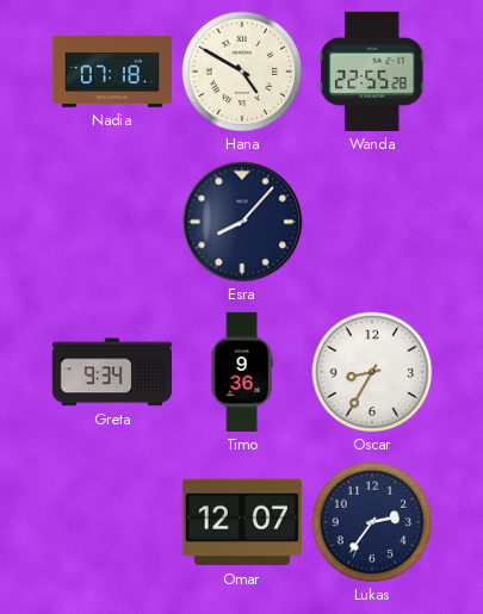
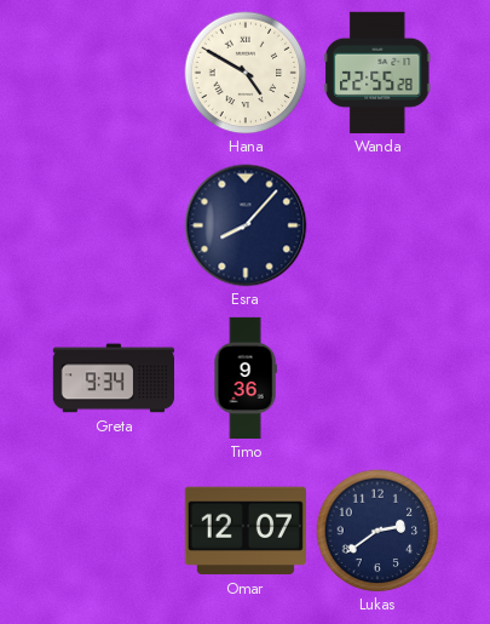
Nadia: 07:18 -> none
Oscar: 8:35 -> none
Lukas: 2:36 -> 2:39
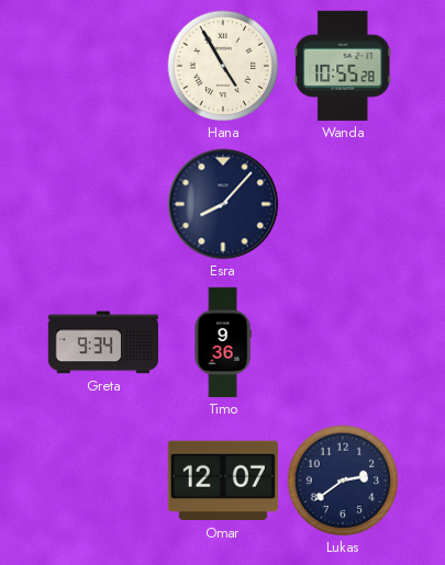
Hana: 4:50 -> 4:55
Wanda: 22:55 -> 10:55
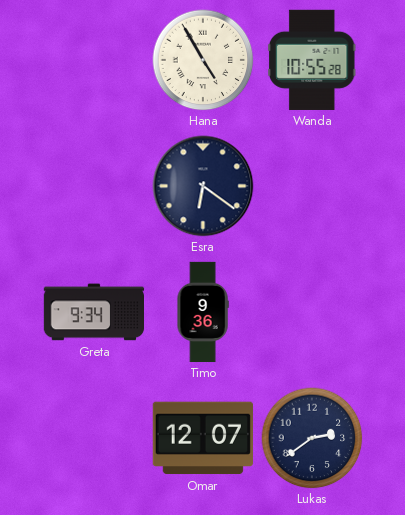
Esra: 8:07 -> 6:21
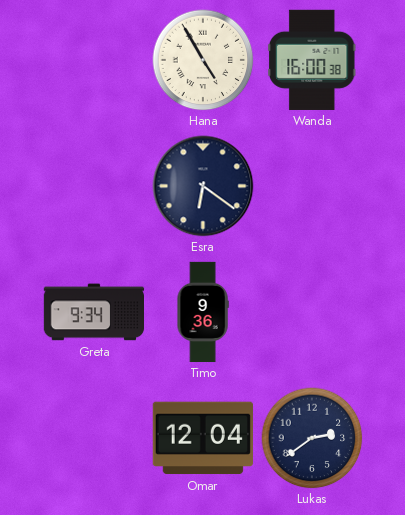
Wanda: 10:55 -> 16:00
Omar: 12:07 -> 12:04
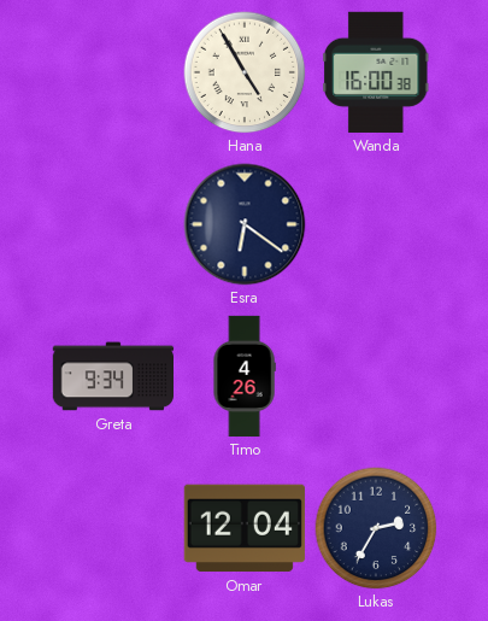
Timo: 9:36 -> 4:26
Lukas: 2:39 -> 2:35
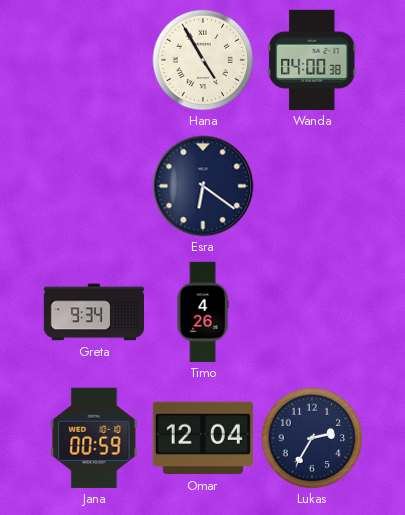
Wanda: 16:00 -> 04:00
Jana: none -> 00:59
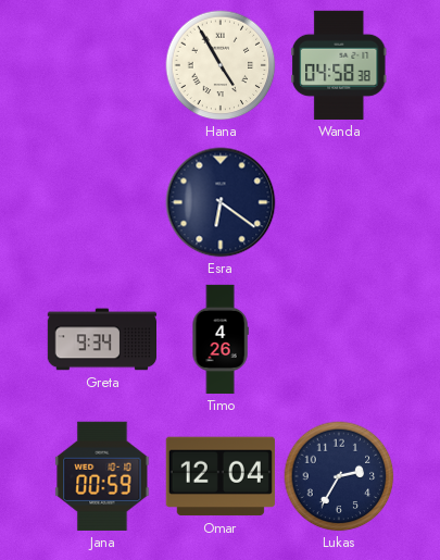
Wanda: 04:00 -> 04:58
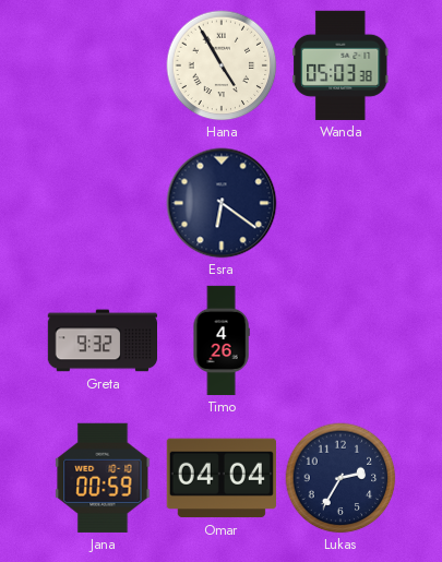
Wanda: 04:58 -> 05:03
Greta: 9:34 -> 9:32
Omar: 12:04 -> 04:04
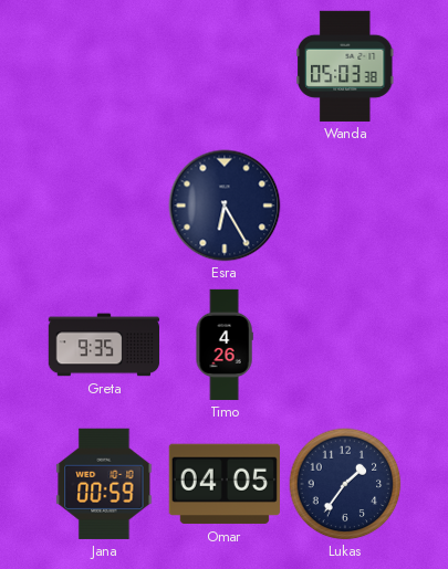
Hana: 4:55 -> none
Esra: 6:21 -> 6:25
Greta: 9:32 -> 9:35
Omar: 04:04 -> 04:05
Lukas: 2:35 -> 1:36
